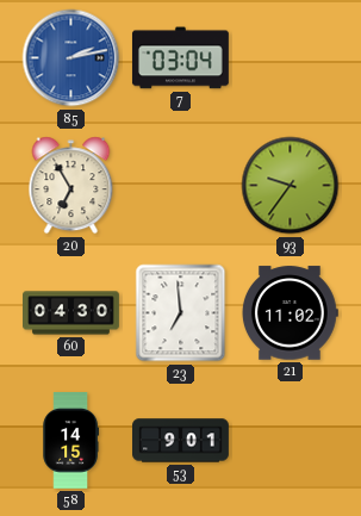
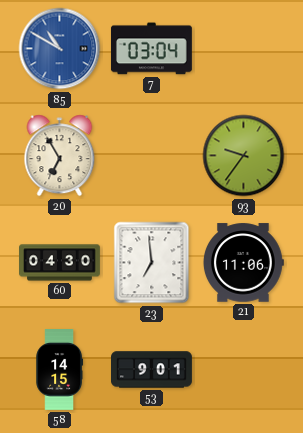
85: 2:13 -> 10:50
21: 11:02 -> 11:06
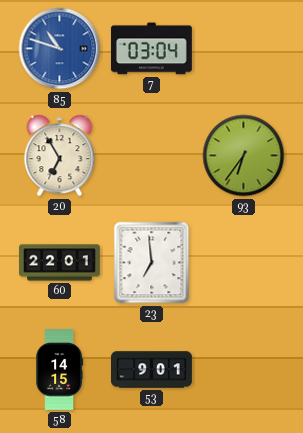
85: 10:50 -> 10:48
93: 9:36 -> 6:36
60: 04:30 -> 22:01
21: 11:06 -> none
